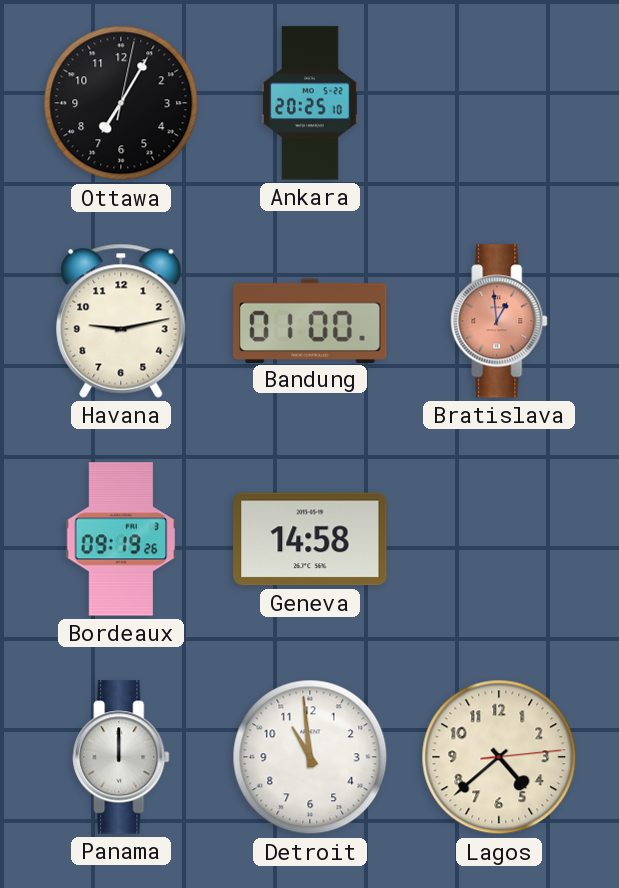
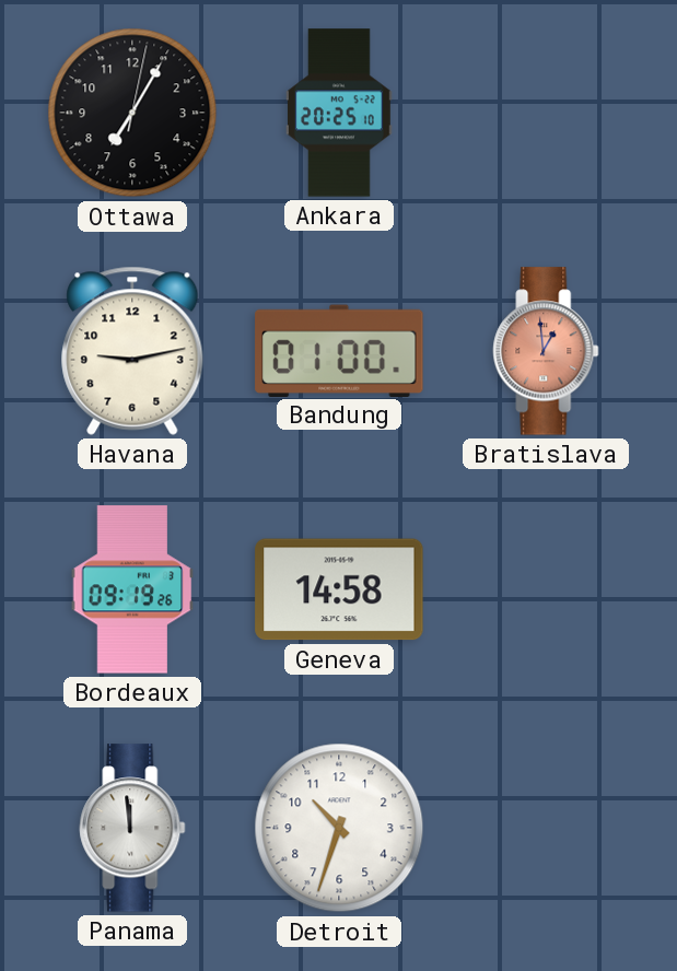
Panama: 12:00 -> 11:59
Detroit: 10:59 -> 10:33
Lagos: 4:38 -> none
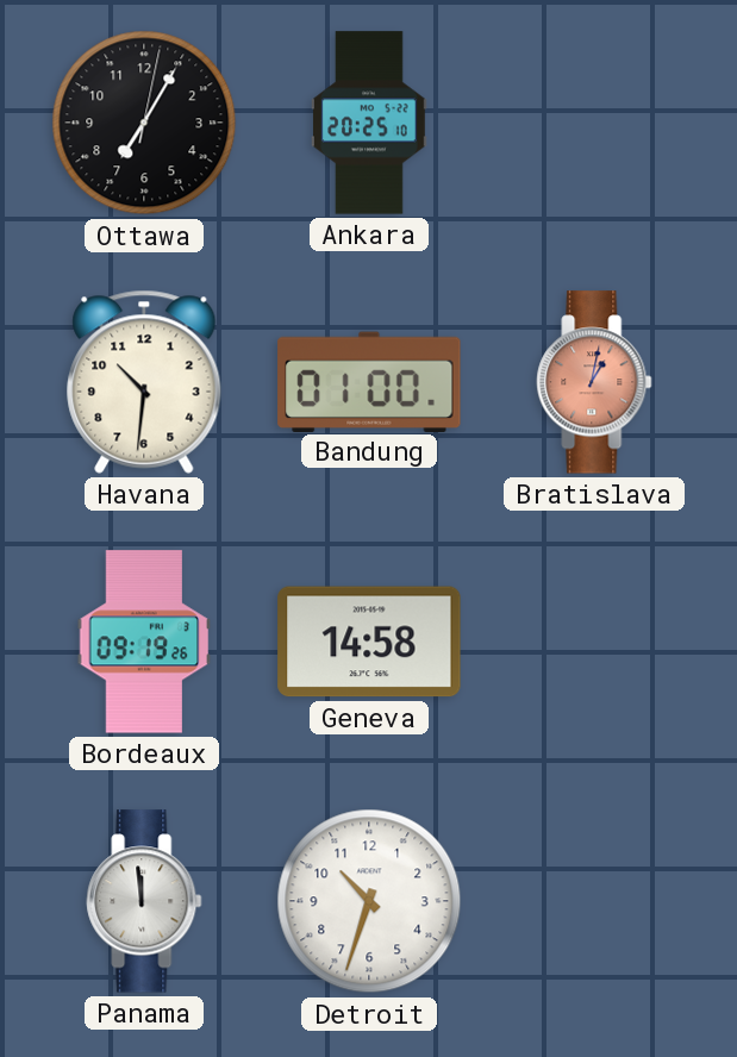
Havana: 9:13 -> 10:31
Bratislava: 12:59 -> 1:02
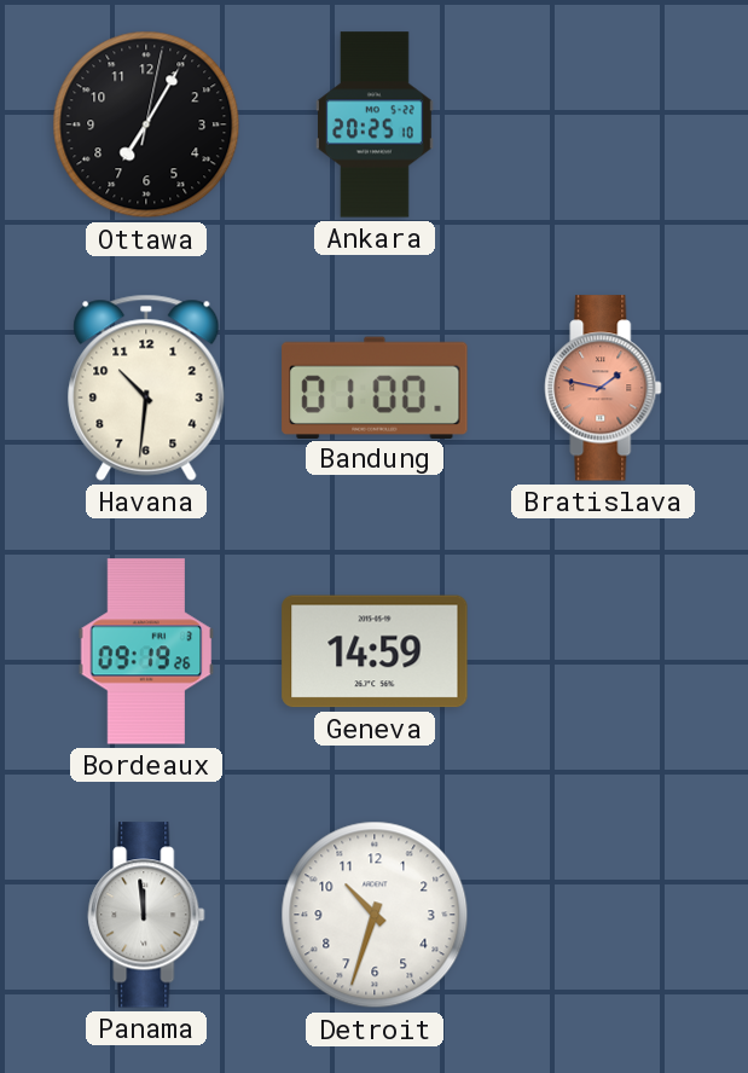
Bratislava: 1:02 -> 1:47
Geneva: 14:58 -> 14:59
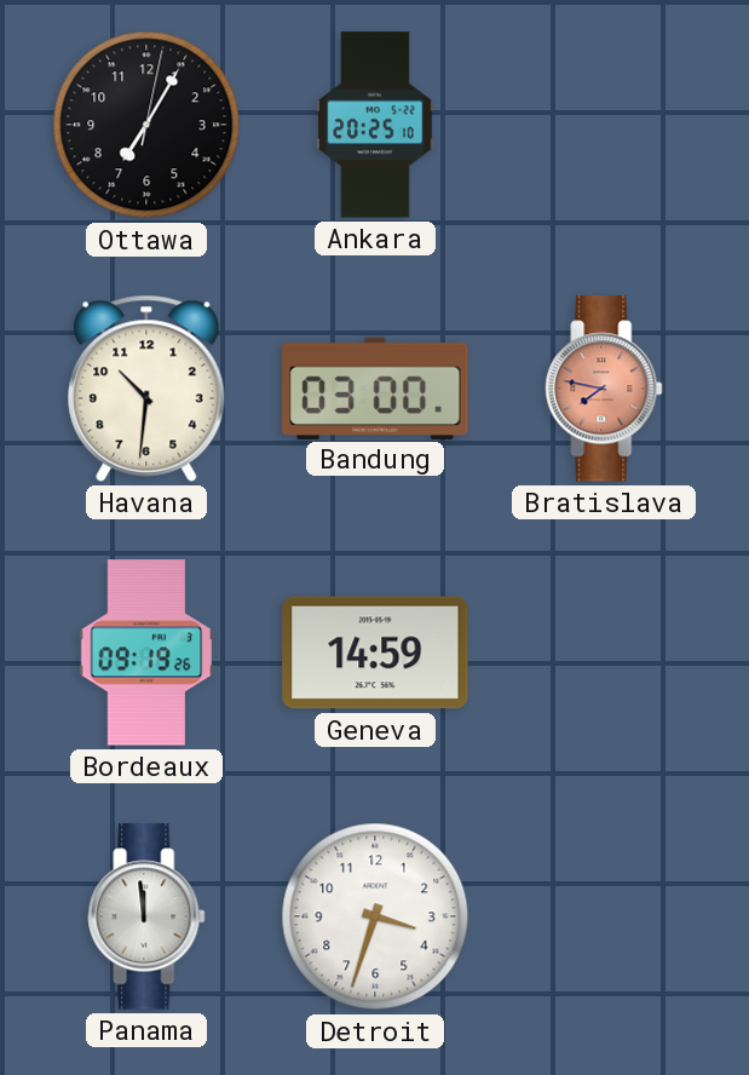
Bandung: 01:00 -> 03:00
Bratislava: 1:47 -> 7:47
Detroit: 10:33 -> 3:33
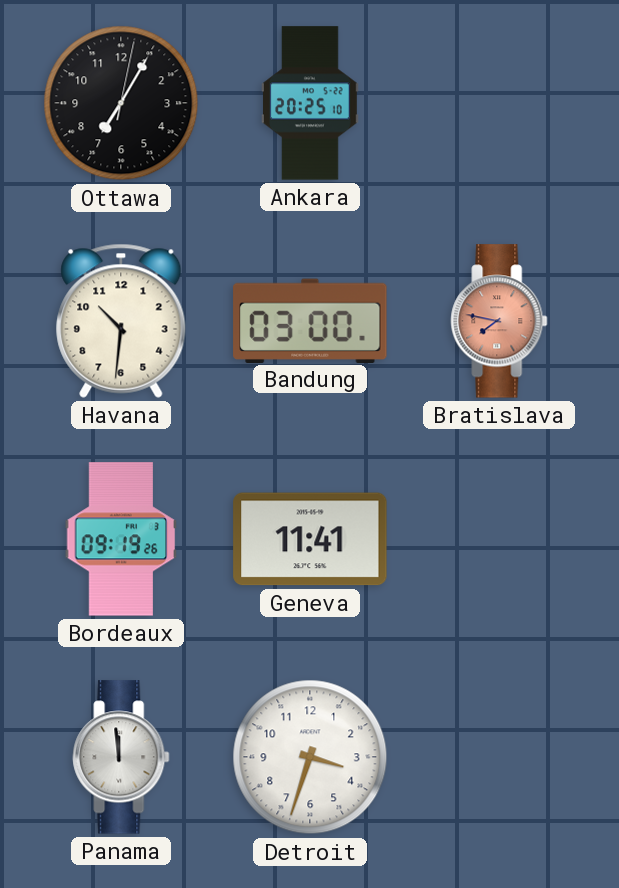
Geneva: 14:59 -> 11:41
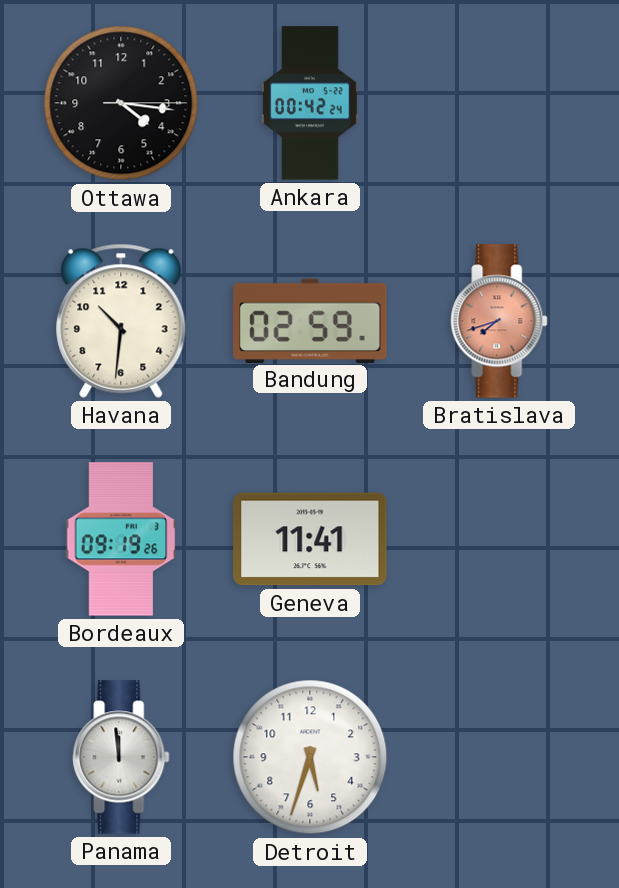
Ottawa: 7:05 -> 4:16
Ankara: 20:25 -> 00:42
Bandung: 03:00 -> 02:59
Bratislava: 7:47 -> 7:42
Detroit: 3:33 -> 5:33
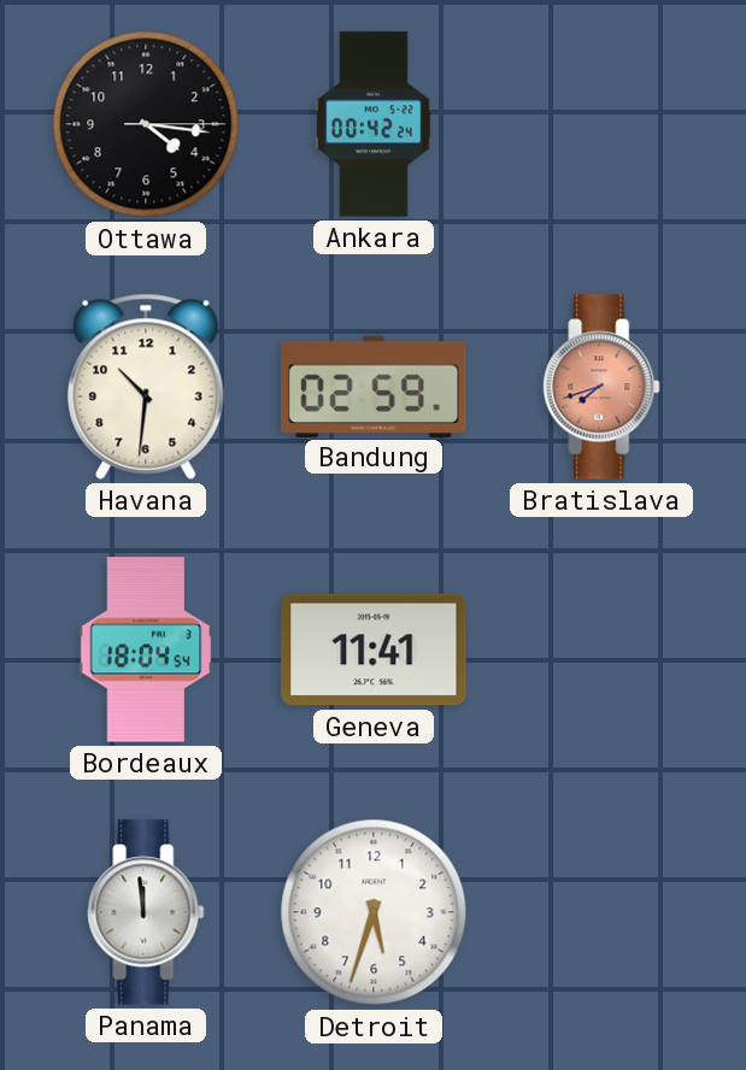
Bordeaux: 09:19 -> 18:04
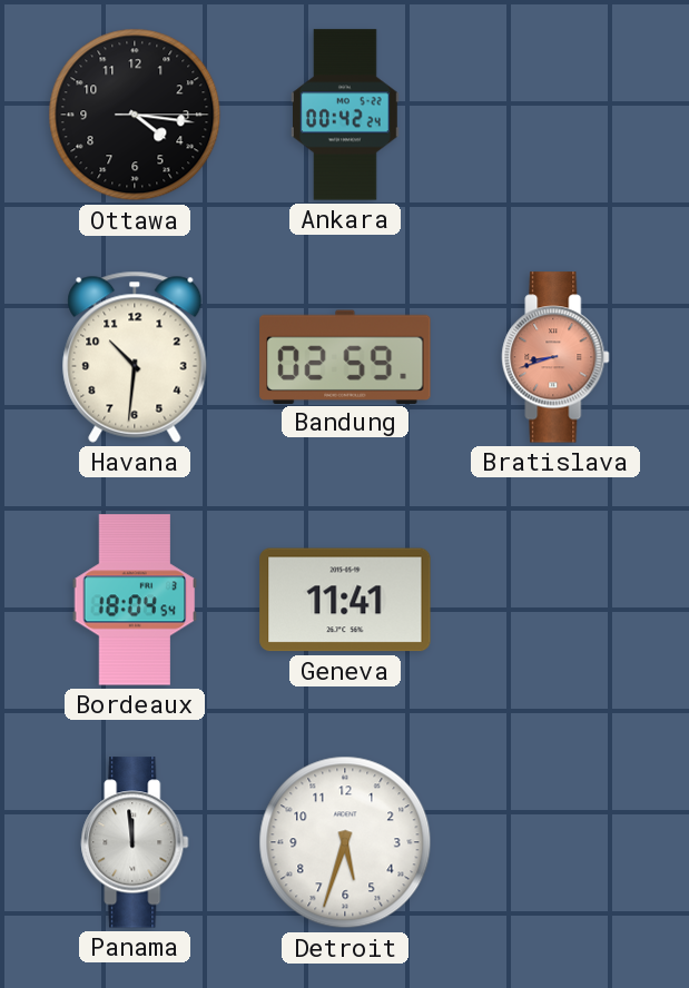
Bratislava: 7:42 -> 8:42
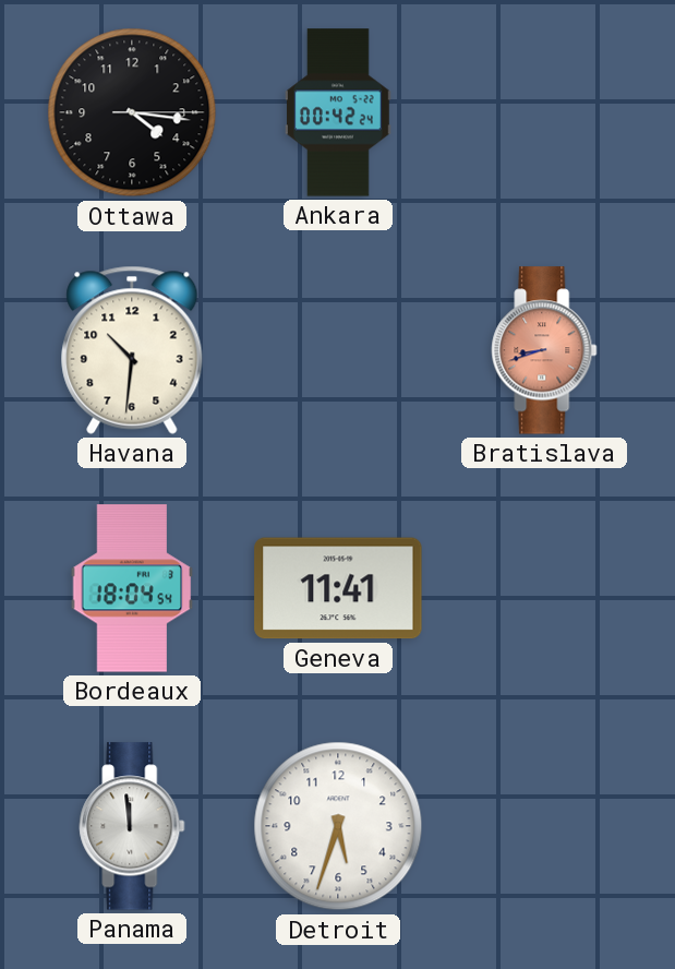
Bandung: 02:59 -> none
